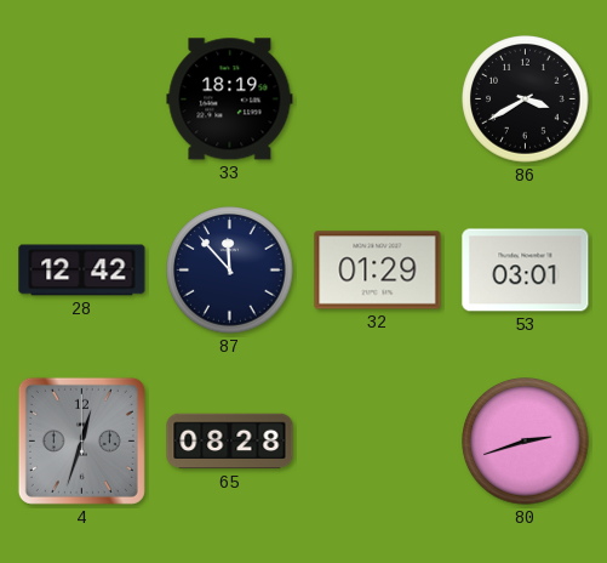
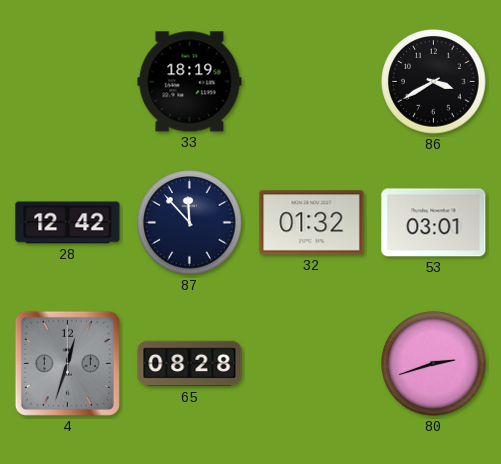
32: 01:29 -> 01:32
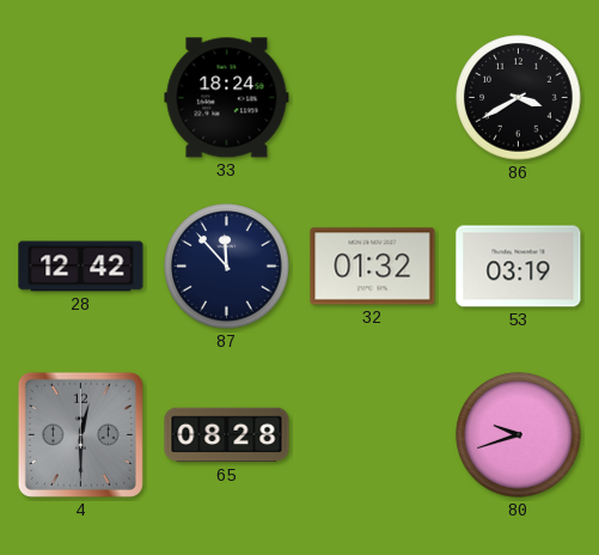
33: 18:19 -> 18:24
53: 03:01 -> 03:19
4: 12:33 -> 12:30
80: 2:42 -> 9:42
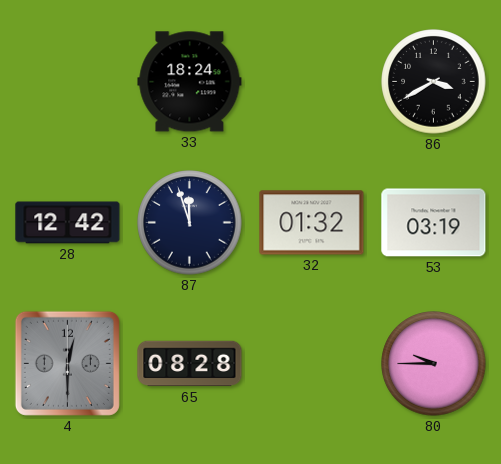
87: 11:53 -> 11:57
80: 9:42 -> 9:45
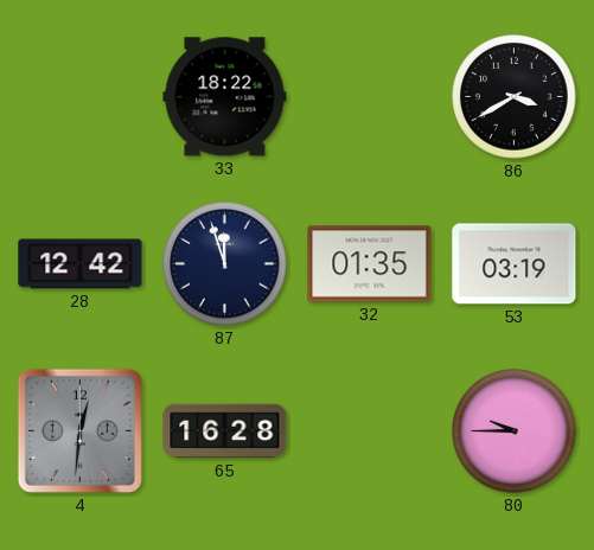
33: 18:24 -> 18:22
32: 01:32 -> 01:35
4: 12:30 -> 12:31
65: 08:28 -> 16:28
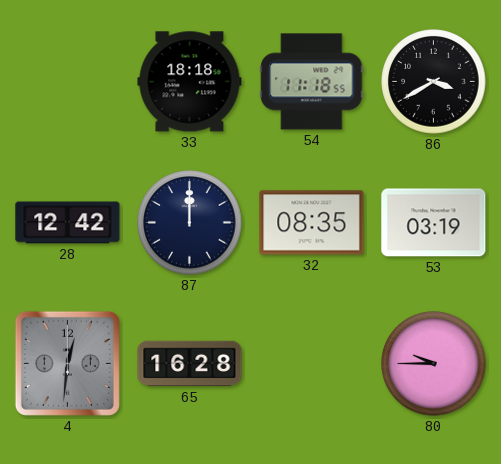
33: 18:22 -> 18:18
54: none -> 11:18
87: 11:57 -> 12:00
32: 01:35 -> 08:35
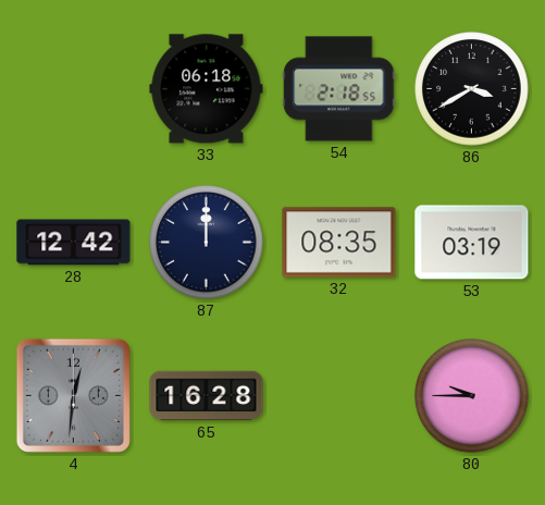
33: 18:18 -> 06:18
54: 11:18 -> 2:18
